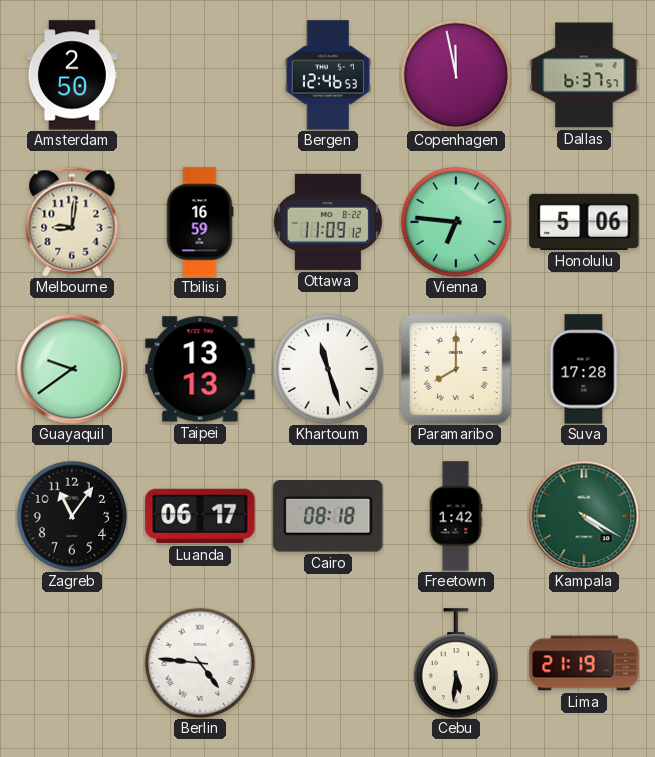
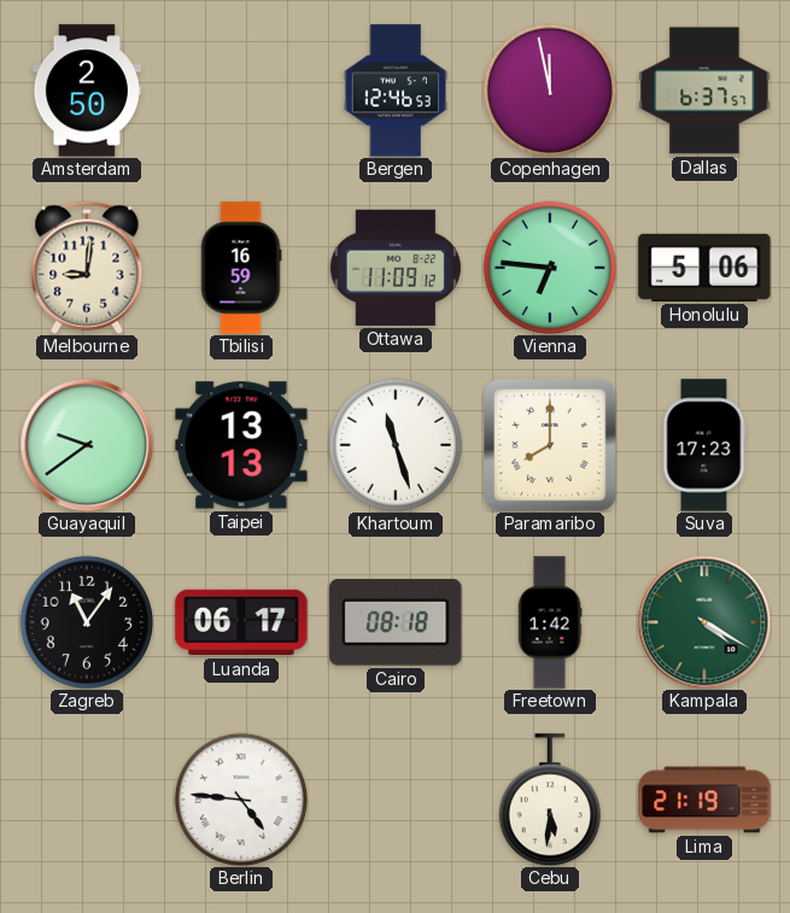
Suva: 17:28 -> 17:23
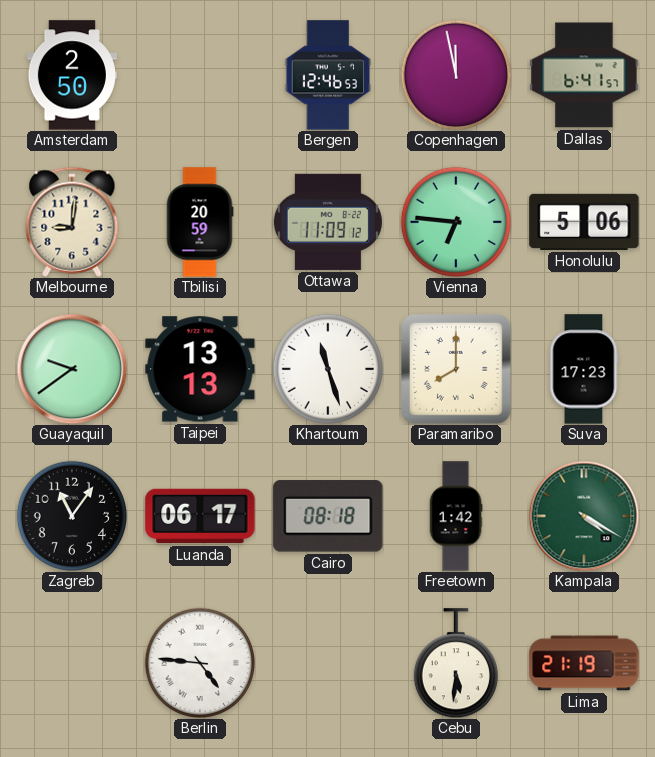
Dallas: 6:37 -> 6:41
Tbilisi: 16:59 -> 20:59
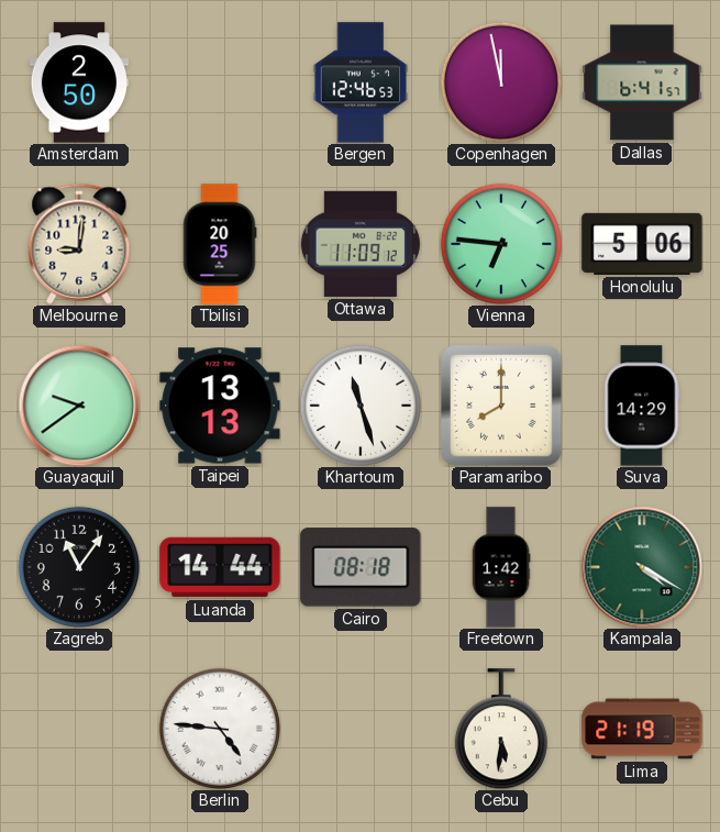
Tbilisi: 20:59 -> 20:25
Suva: 17:23 -> 14:29
Luanda: 06:17 -> 14:44
